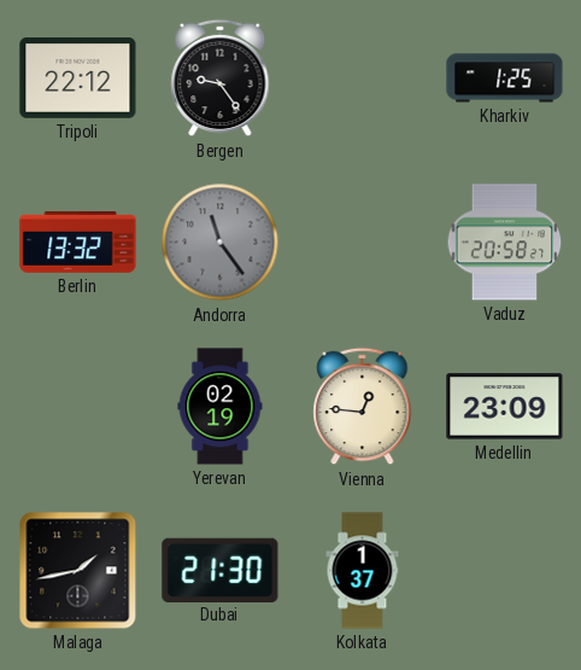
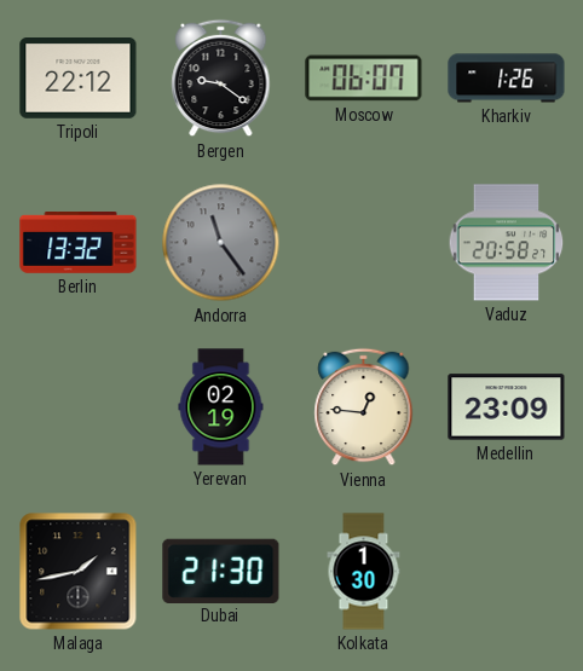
Bergen: 9:24 -> 9:21
Moscow: none -> 06:07
Kharkiv: 1:25 -> 1:26
Kolkata: 1:37 -> 1:30
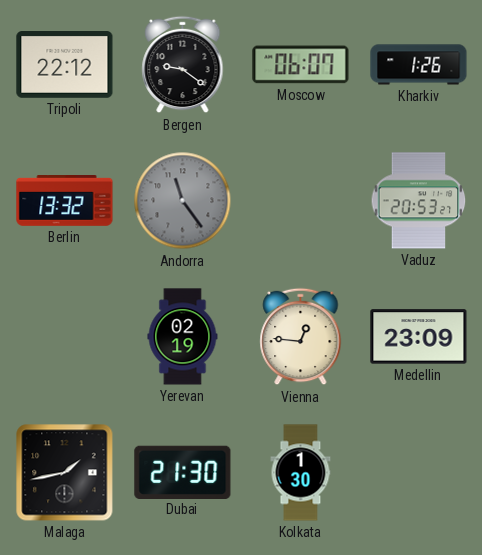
Vaduz: 20:58 -> 20:53
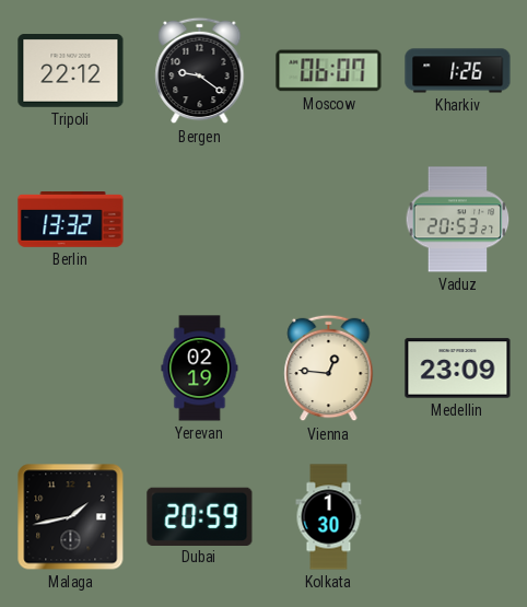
Andorra: 11:24 -> none
Dubai: 21:30 -> 20:59
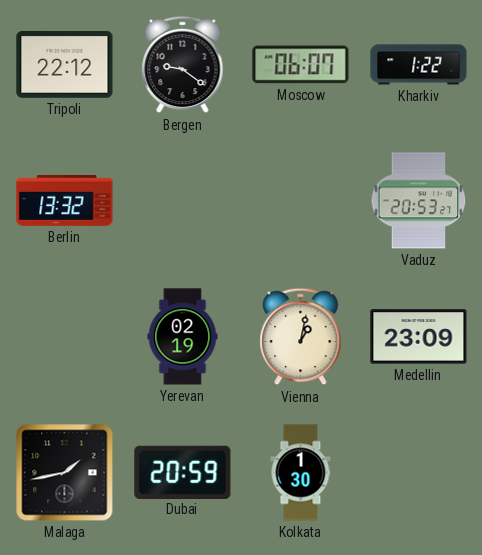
Kharkiv: 1:26 -> 1:22
Vienna: 12:46 -> 1:02
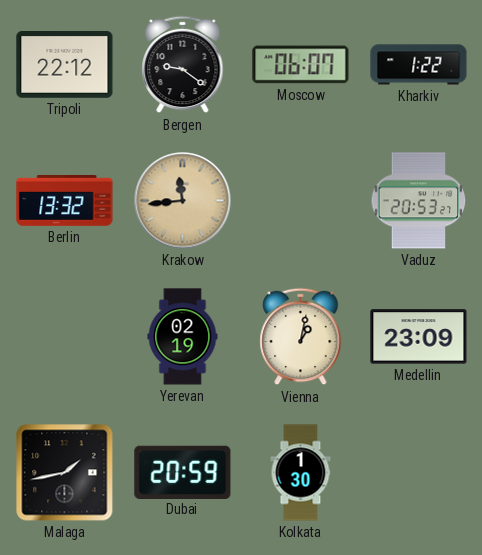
Krakow: none -> 11:44
